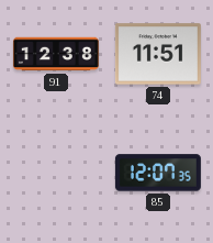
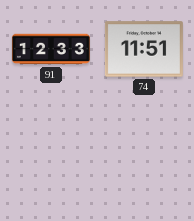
91: 12:38 -> 12:33
85: 12:07 -> none
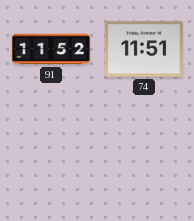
91: 12:33 -> 11:52
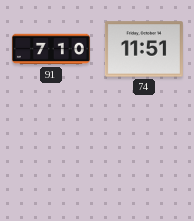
91: 11:52 -> 7:10
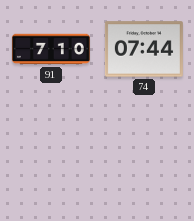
74: 11:51 -> 07:44
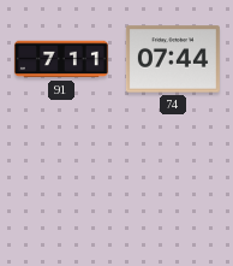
91: 7:10 -> 7:11
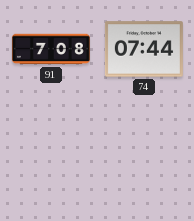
91: 7:11 -> 7:08
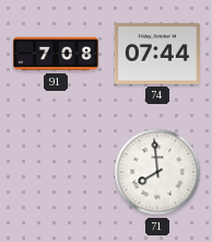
71: none -> 7:59
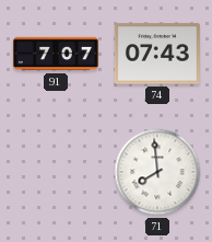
91: 7:08 -> 7:07
74: 07:44 -> 07:43
